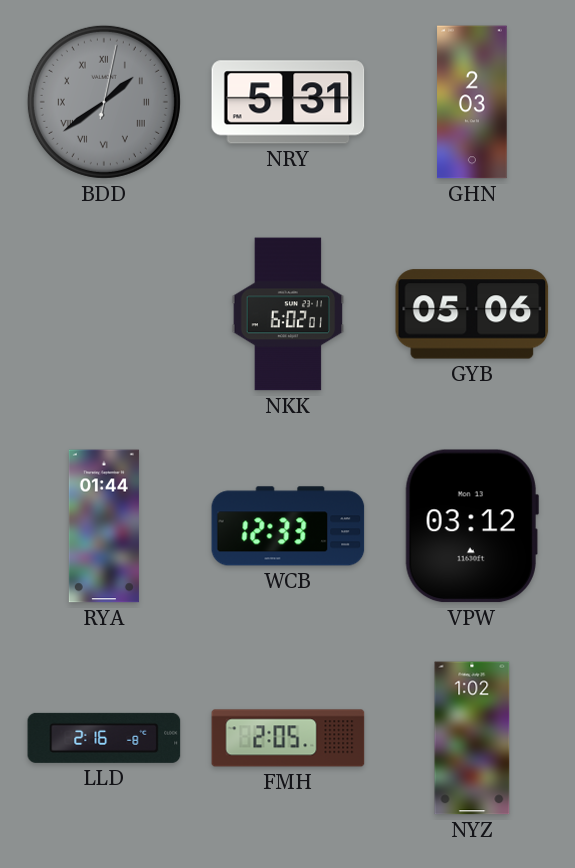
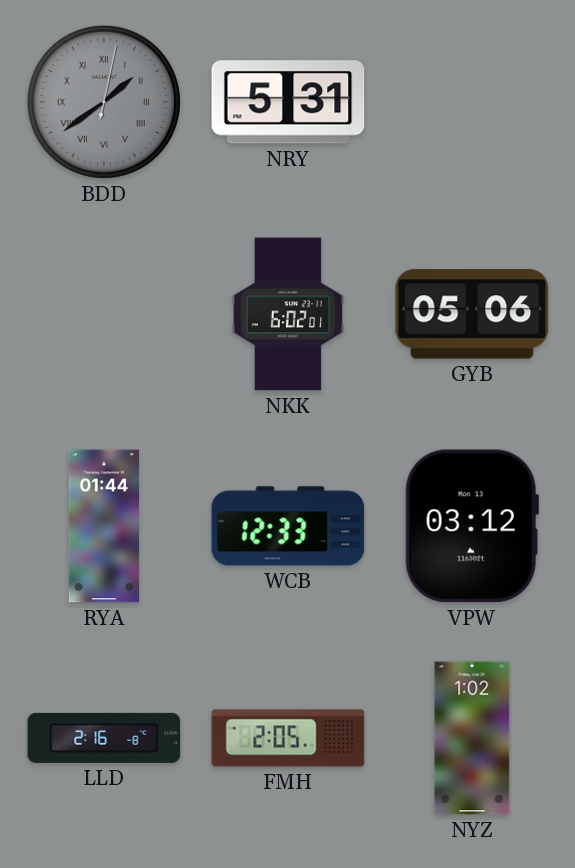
GHN: 2:03 -> none
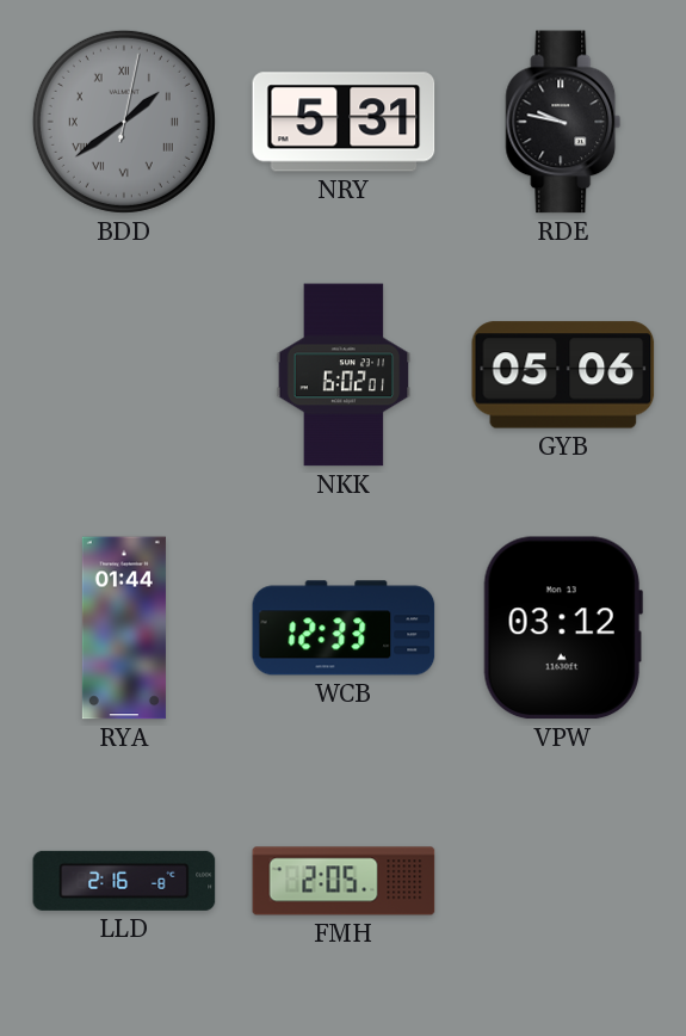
RDE: none -> 9:47
NYZ: 1:02 -> none
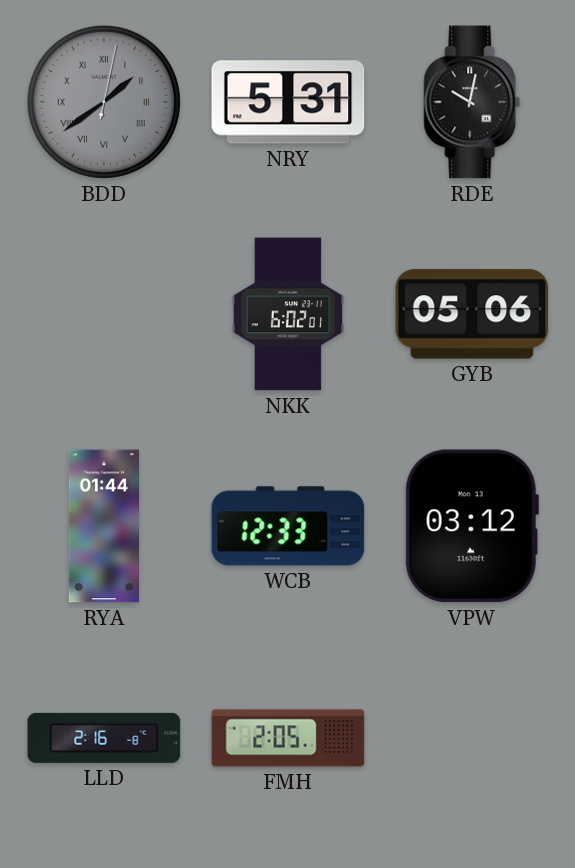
RDE: 9:47 -> 10:02
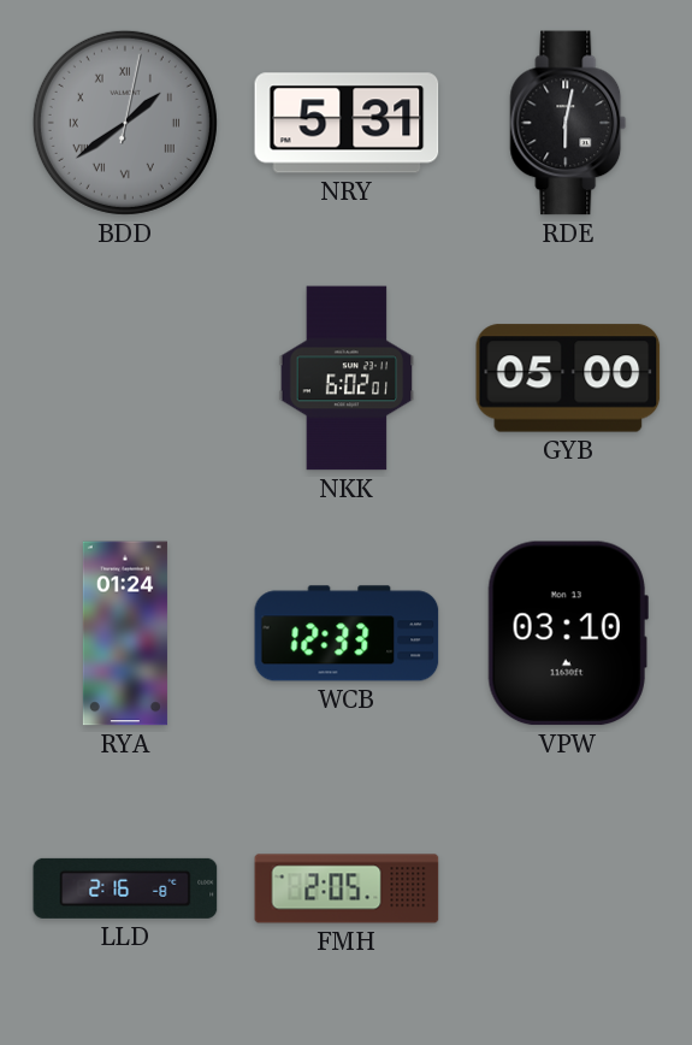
RDE: 10:02 -> 6:02
GYB: 05:06 -> 05:00
RYA: 01:44 -> 01:24
VPW: 03:12 -> 03:10
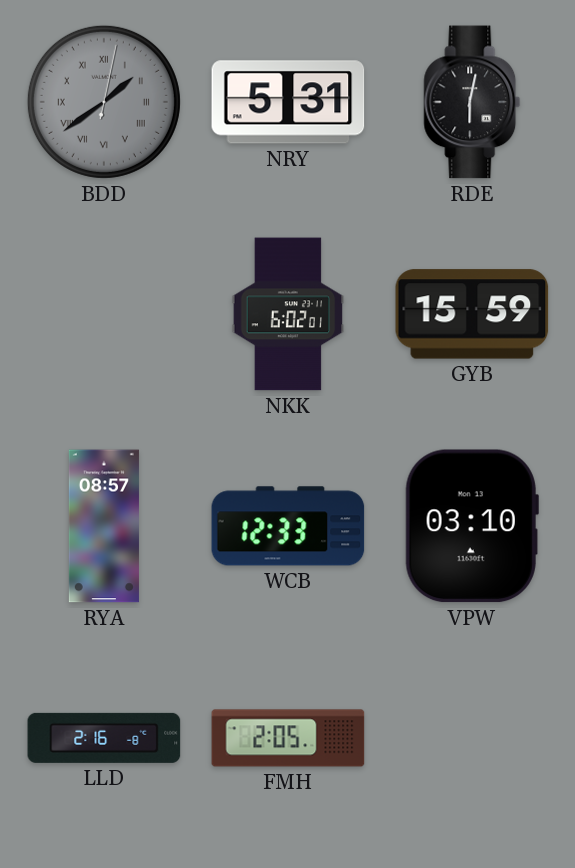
GYB: 05:00 -> 15:59
RYA: 01:24 -> 08:57
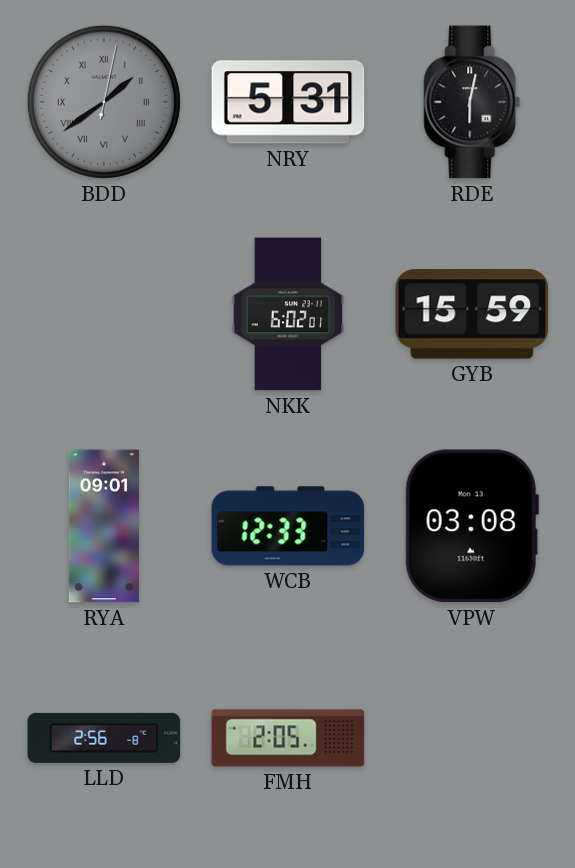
RYA: 08:57 -> 09:01
VPW: 03:10 -> 03:08
LLD: 2:16 -> 2:56
